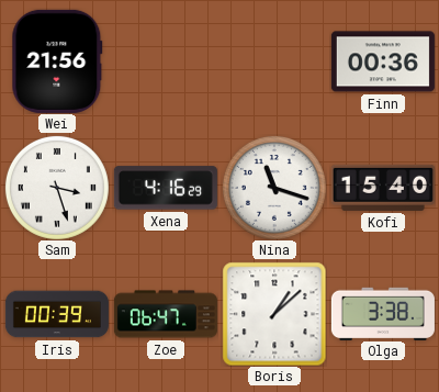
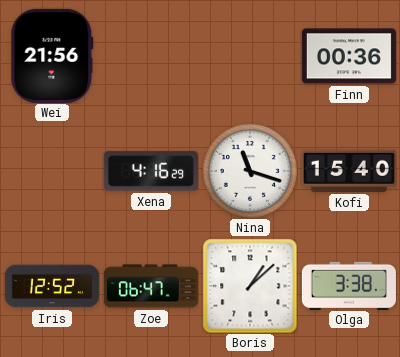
Sam: 3:27 -> none
Iris: 00:39 -> 12:52
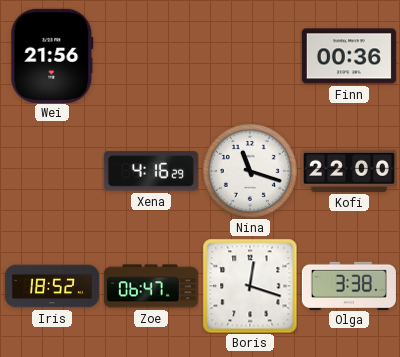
Kofi: 15:40 -> 22:00
Iris: 12:52 -> 18:52
Boris: 1:08 -> 12:18
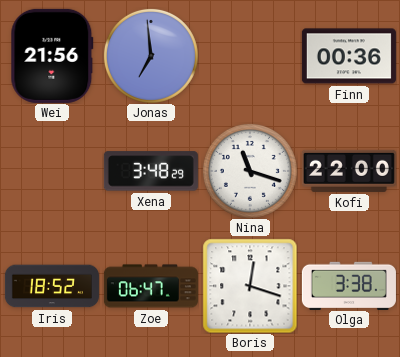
Jonas: none -> 6:59
Xena: 4:16 -> 3:48
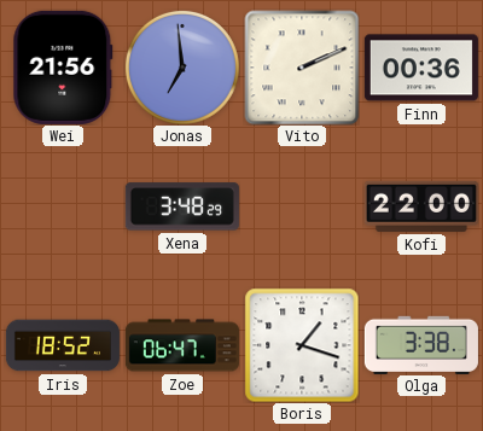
Vito: none -> 2:11
Nina: 11:18 -> none
Boris: 12:18 -> 1:18
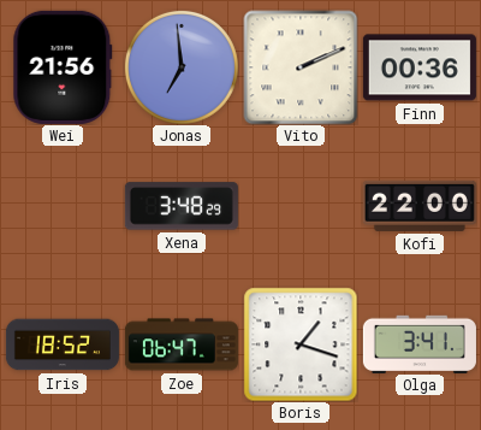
Olga: 3:38 -> 3:41
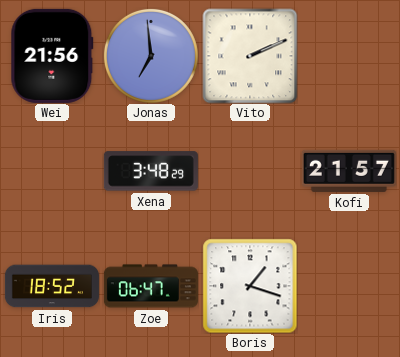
Finn: 00:36 -> none
Kofi: 22:00 -> 21:57
Olga: 3:41 -> none
